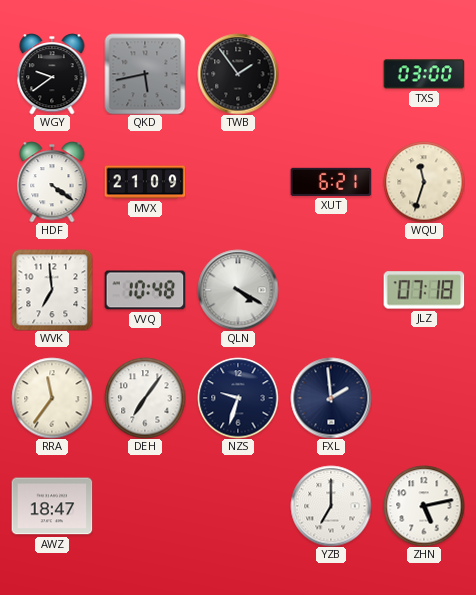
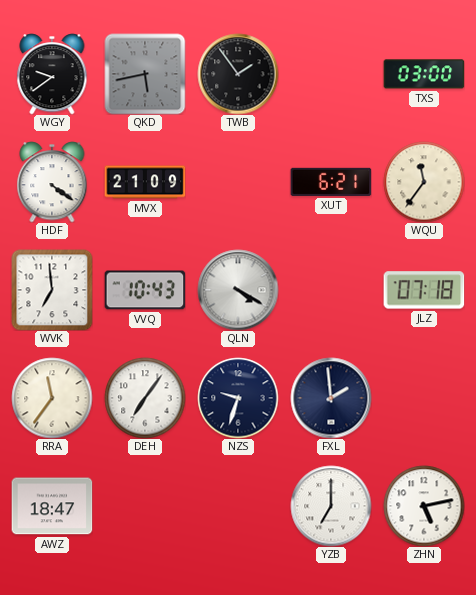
WQU: 11:33 -> 11:36
VVQ: 10:48 -> 10:43
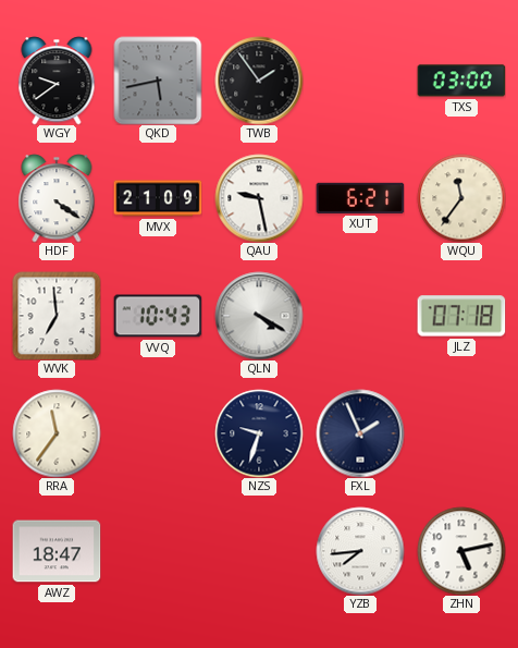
QAU: none -> 9:28
DEH: 7:06 -> none
FXL: 1:59 -> 1:56
YZB: 7:00 -> 7:44
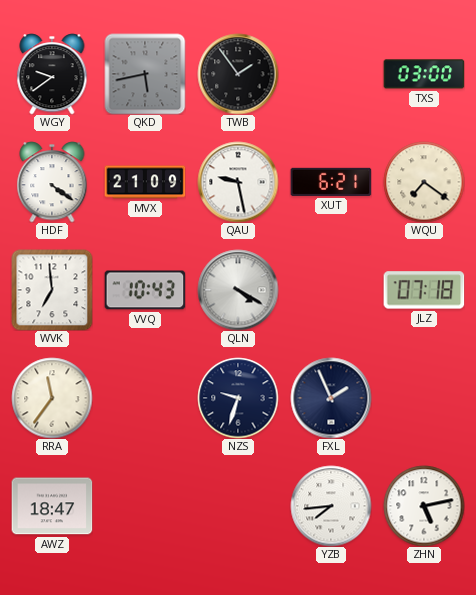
WQU: 11:36 -> 7:21
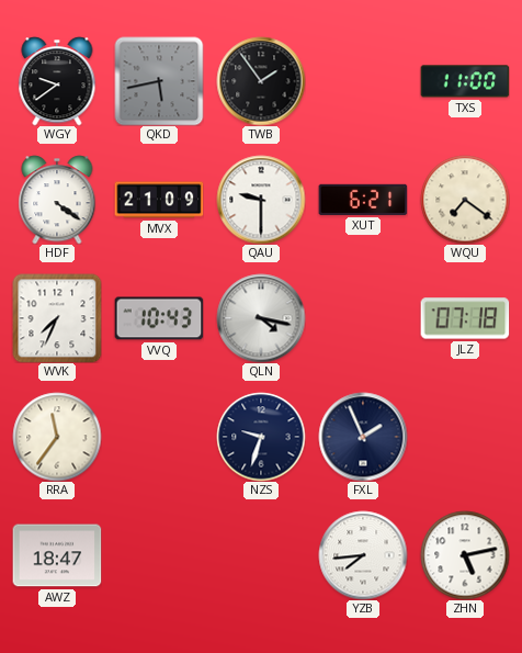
TXS: 03:00 -> 11:00
QAU: 9:28 -> 9:30
WVK: 6:59 -> 7:34
QLN: 4:20 -> 4:17
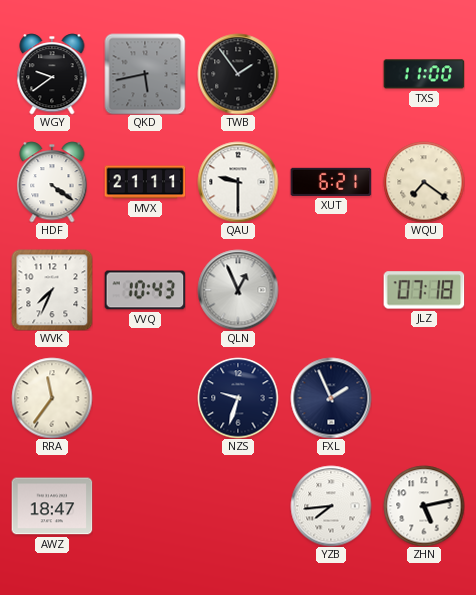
MVX: 21:09 -> 21:11
QLN: 4:17 -> 12:56
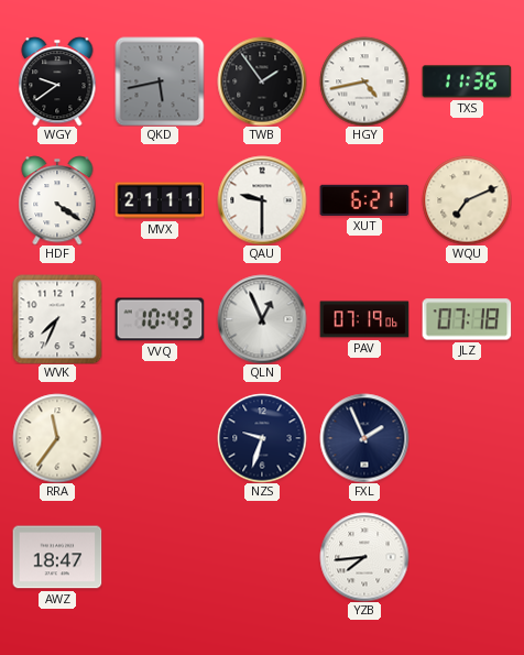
HGY: none -> 4:43
TXS: 11:00 -> 11:36
WQU: 7:21 -> 7:11
PAV: none -> 07:19
ZHN: 5:13 -> none
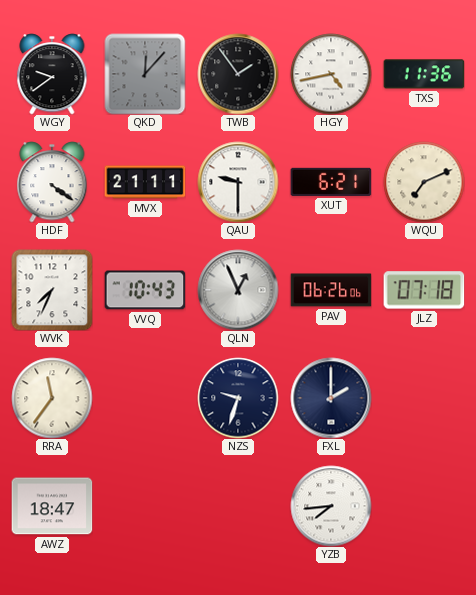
QKD: 5:43 -> 12:07
PAV: 07:19 -> 06:26
FXL: 1:56 -> 2:00
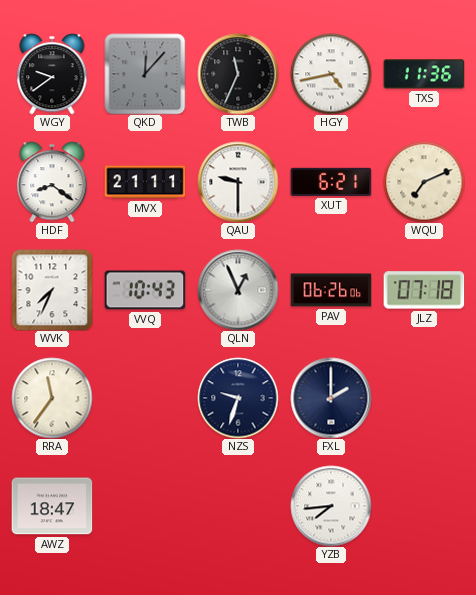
TWB: 1:54 -> 11:34
HDF: 4:21 -> 8:21
